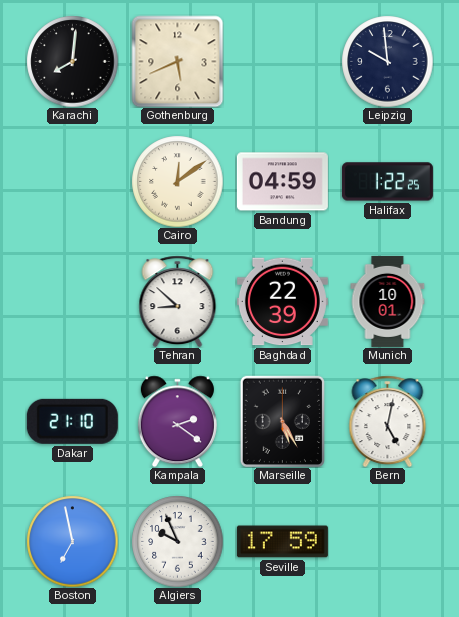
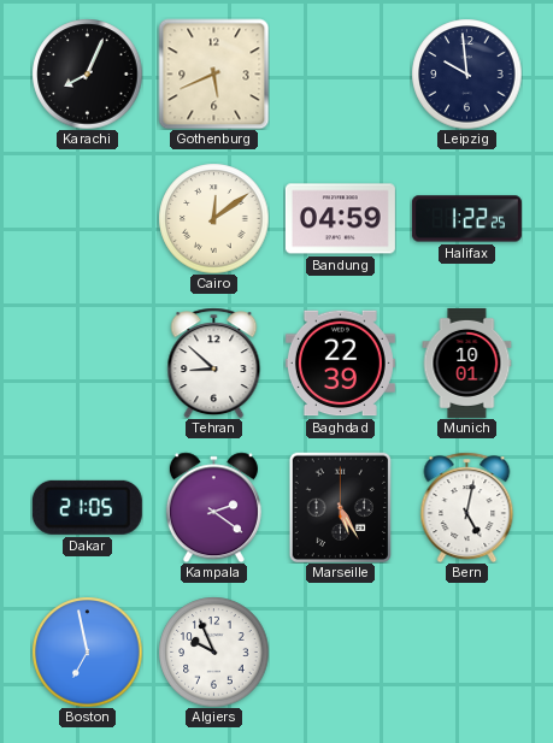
Karachi: 8:01 -> 8:04
Dakar: 21:10 -> 21:05
Seville: 17:59 -> none
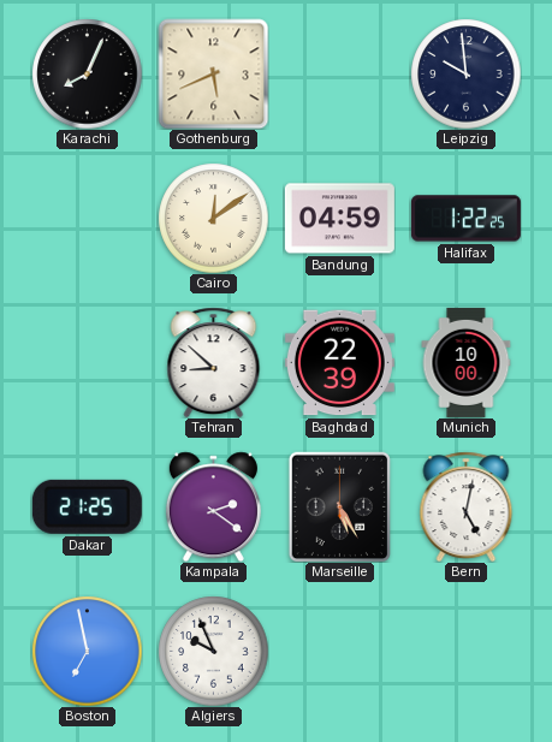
Munich: 10:01 -> 10:00
Dakar: 21:05 -> 21:25
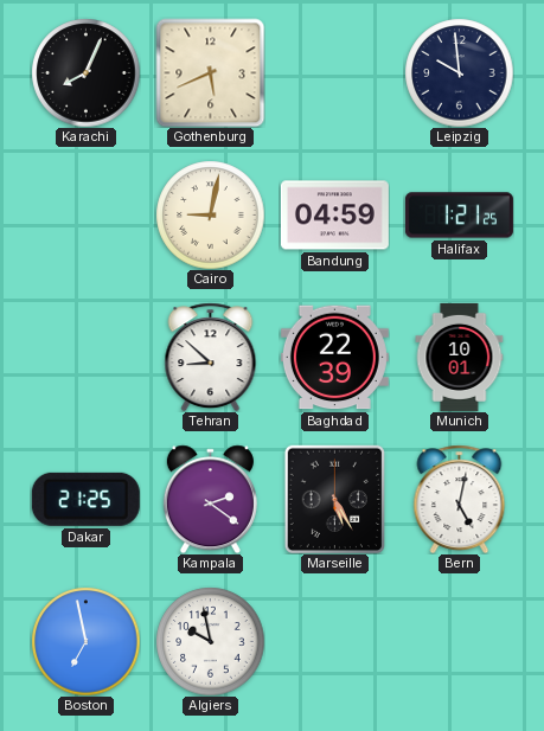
Cairo: 12:09 -> 9:02
Halifax: 1:22 -> 1:21
Munich: 10:00 -> 10:01
Algiers: 9:56 -> 9:58
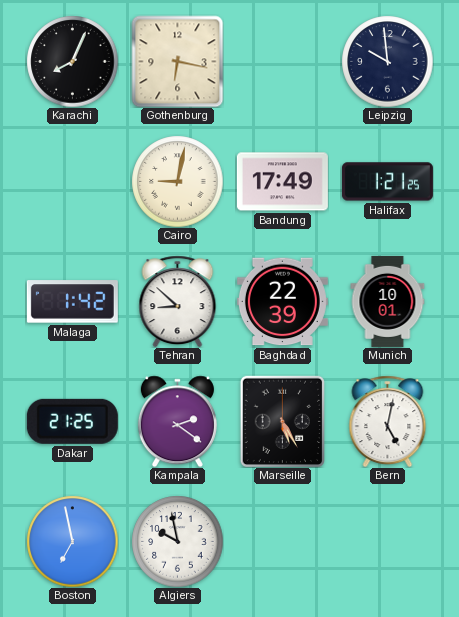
Gothenburg: 5:41 -> 6:17
Bandung: 04:59 -> 17:49
Malaga: none -> 1:42
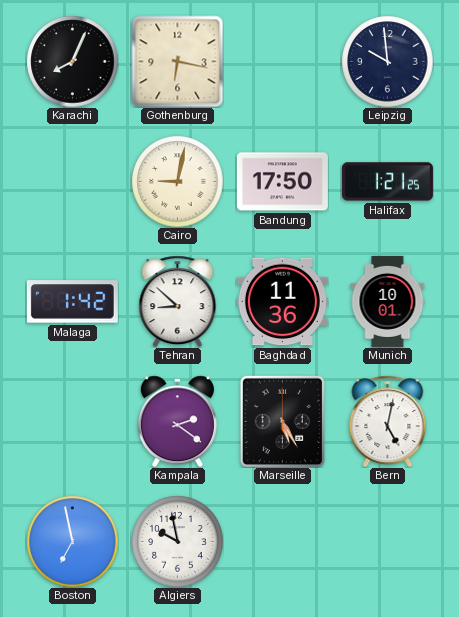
Bandung: 17:49 -> 17:50
Baghdad: 22:39 -> 11:36
Dakar: 21:25 -> none
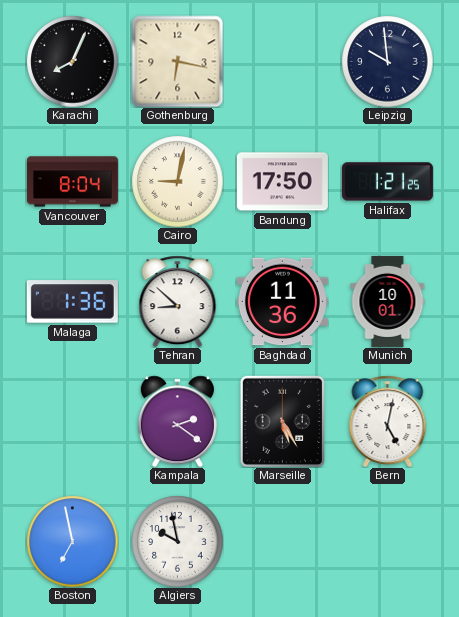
Vancouver: none -> 8:04
Malaga: 1:42 -> 1:36
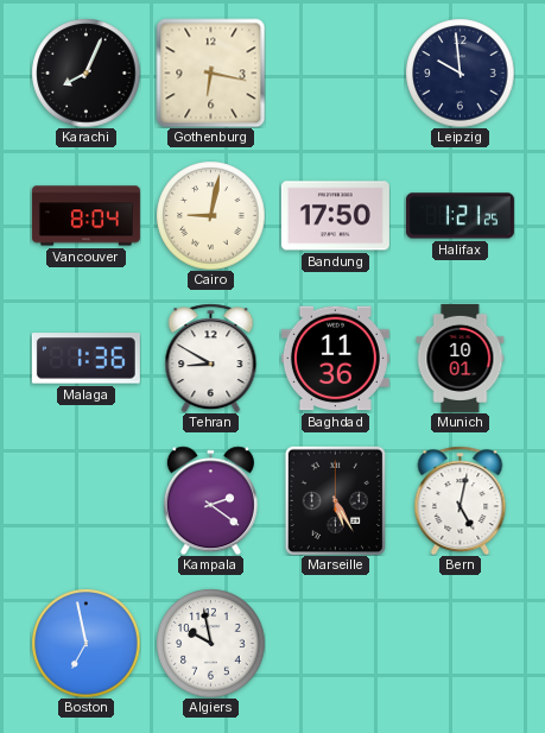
Tehran: 8:52 -> 8:50
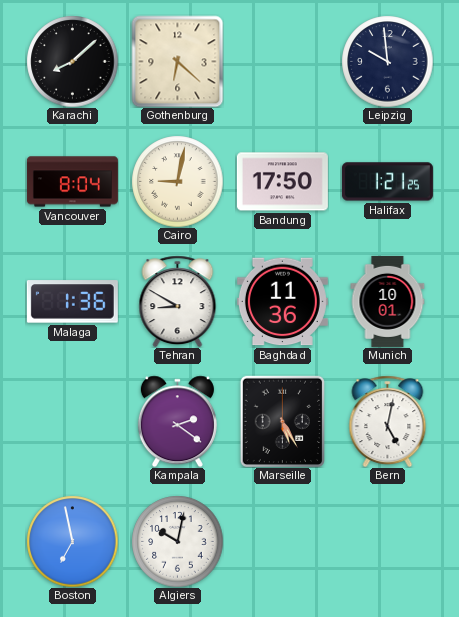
Karachi: 8:04 -> 8:08
Gothenburg: 6:17 -> 6:22
Algiers: 9:58 -> 10:02
